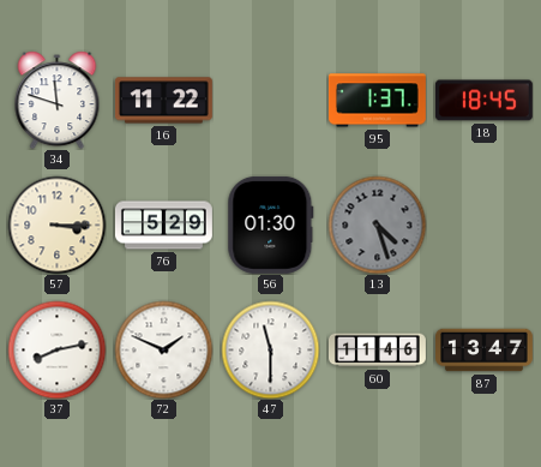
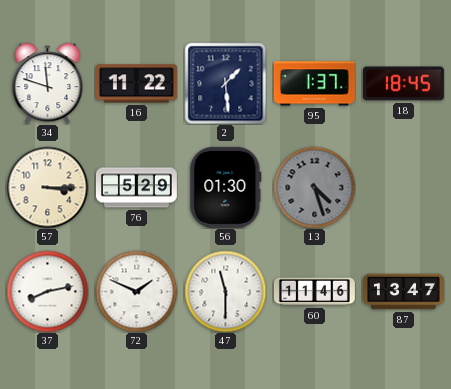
2: none -> 1:29
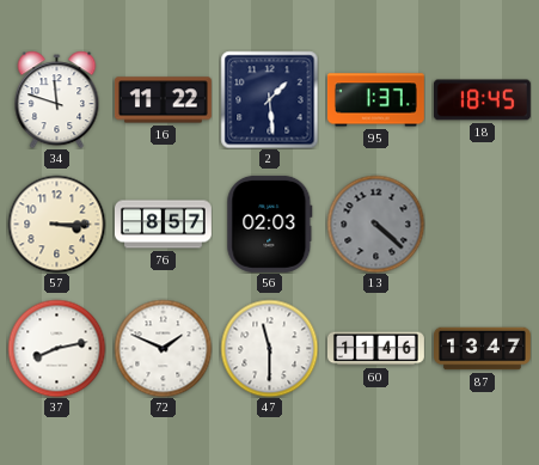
76: 5:29 -> 8:57
56: 01:30 -> 02:03
13: 4:27 -> 4:22
